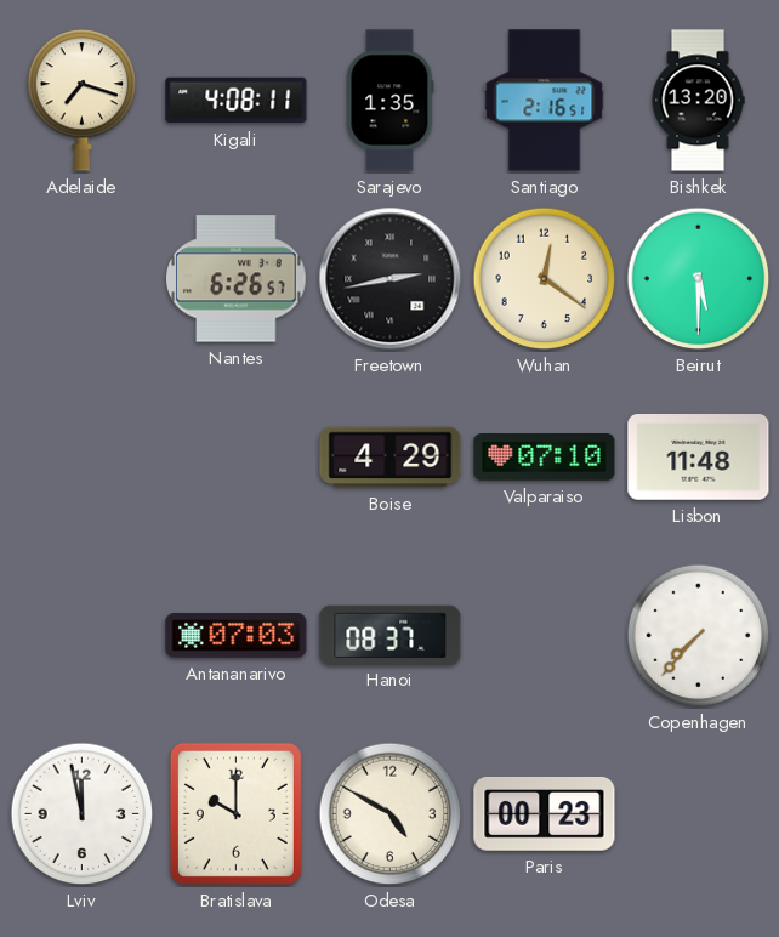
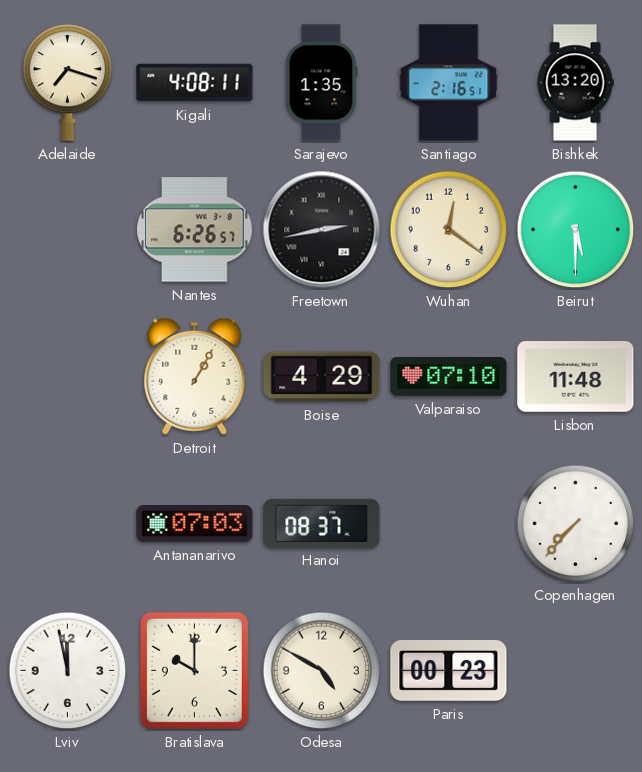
Detroit: none -> 1:05
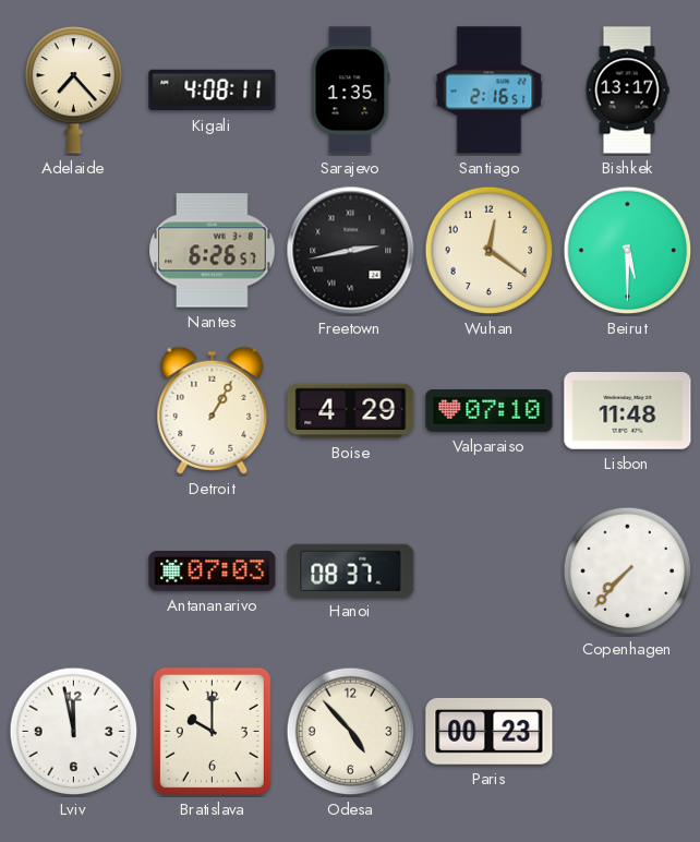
Adelaide: 7:18 -> 7:23
Bishkek: 13:20 -> 13:17
Odesa: 4:50 -> 4:53
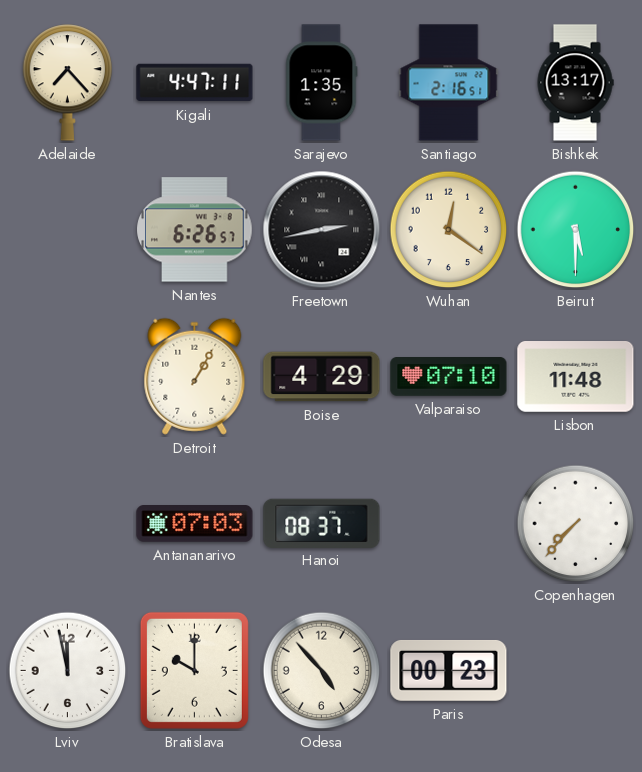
Kigali: 4:08 -> 4:47
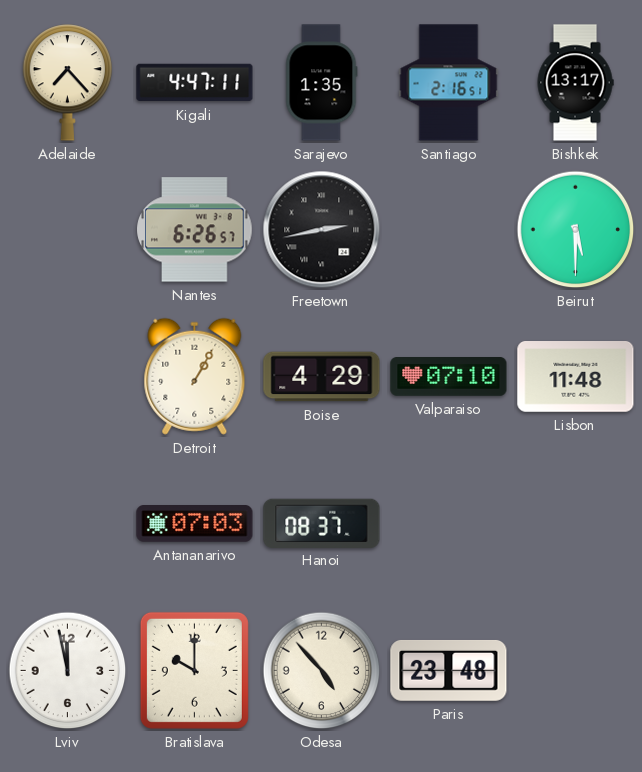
Wuhan: 12:21 -> none
Copenhagen: 7:37 -> none
Paris: 00:23 -> 23:48
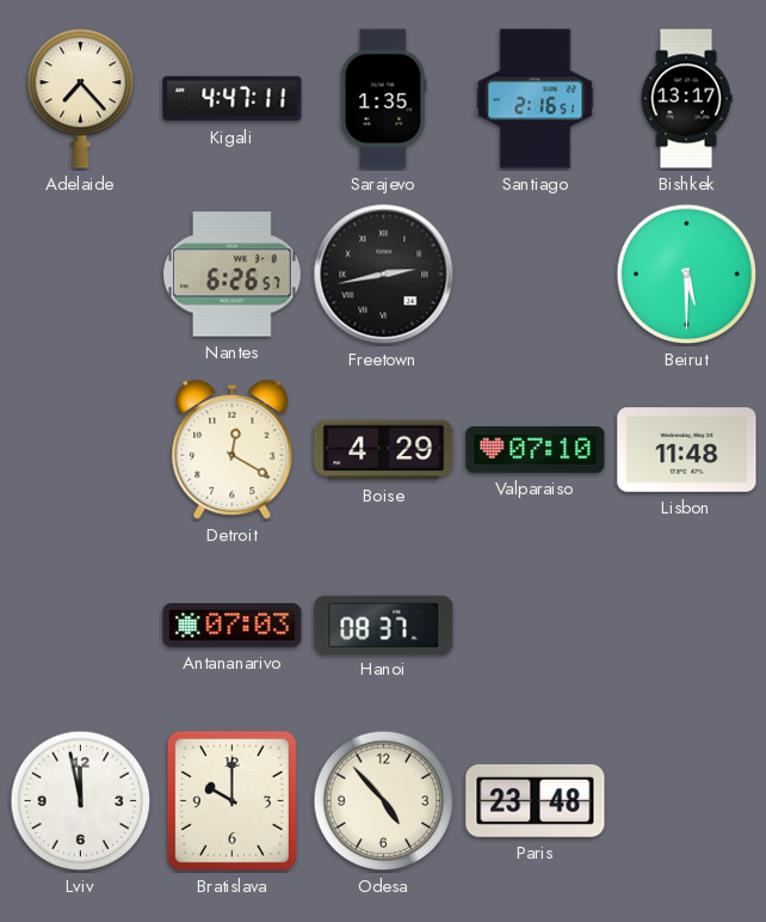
Detroit: 1:05 -> 12:20
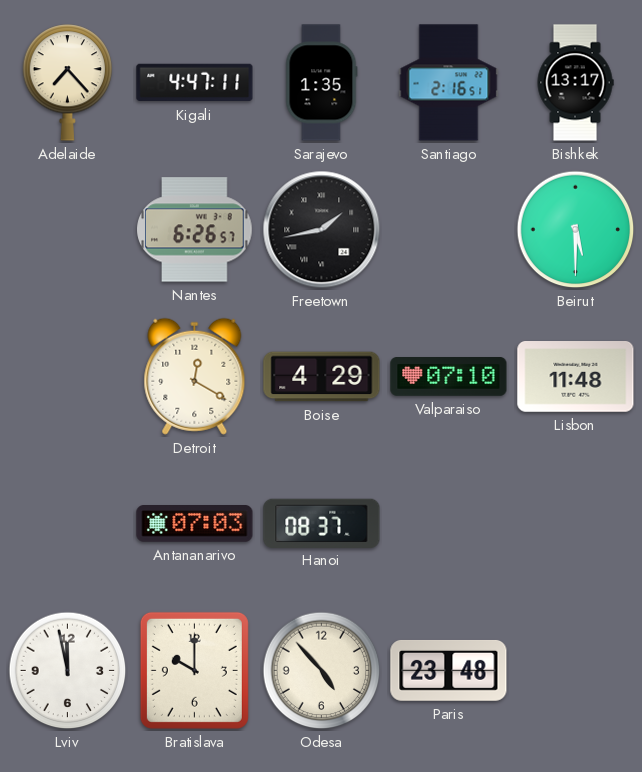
Freetown: 2:43 -> 1:43
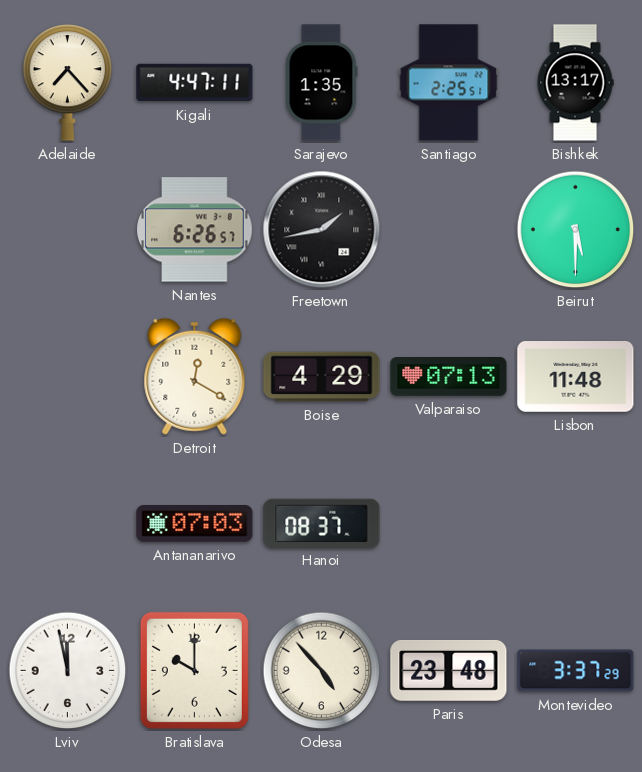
Santiago: 2:16 -> 2:25
Valparaiso: 07:10 -> 07:13
Montevideo: none -> 3:37
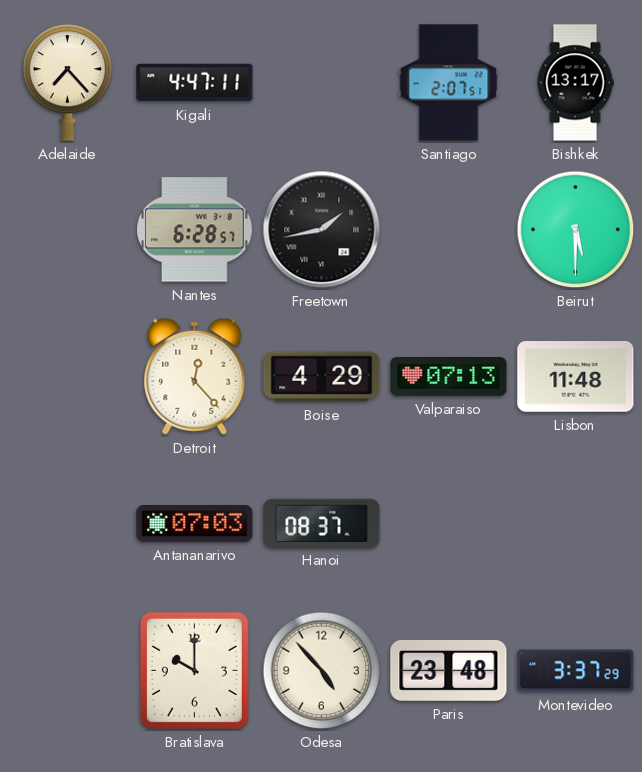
Sarajevo: 1:35 -> none
Santiago: 2:25 -> 2:07
Nantes: 6:26 -> 6:28
Detroit: 12:20 -> 12:23
Lviv: 11:58 -> none
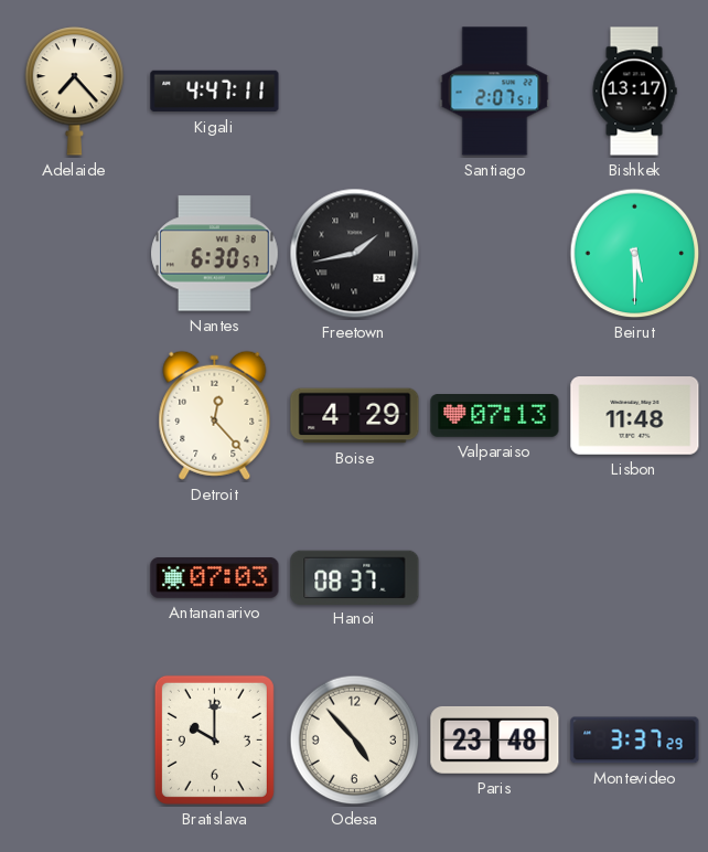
Nantes: 6:28 -> 6:30
